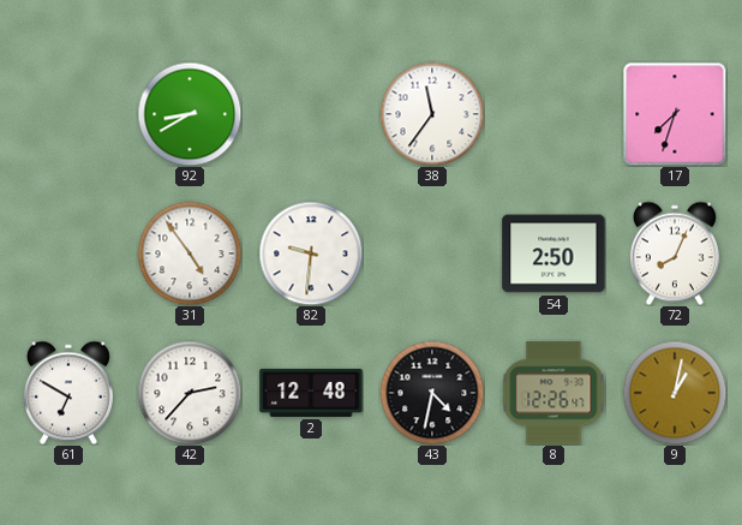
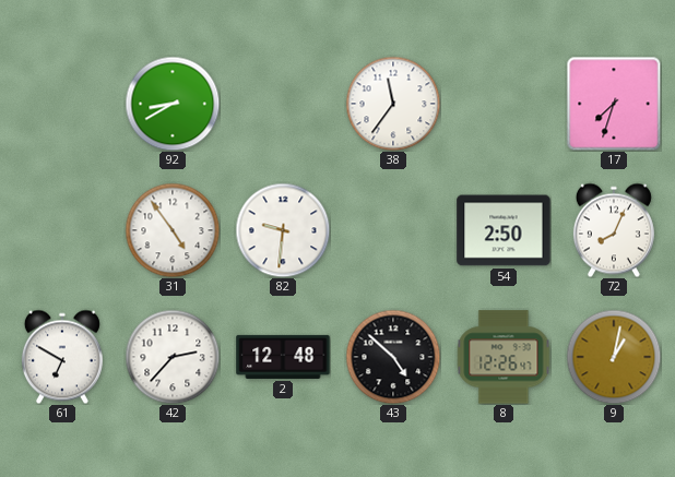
43: 4:32 -> 4:52
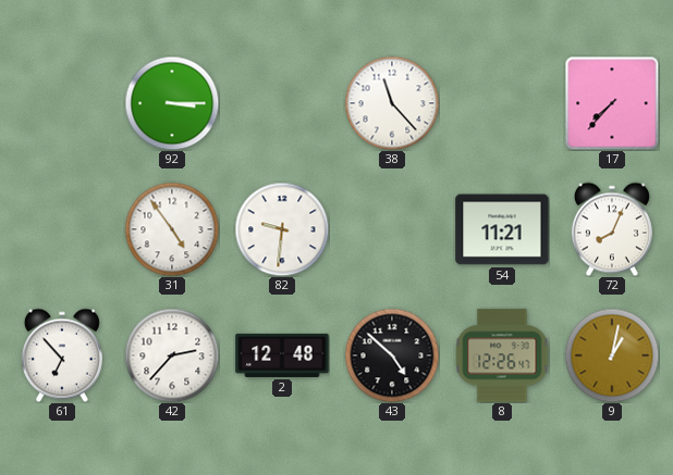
92: 8:40 -> 3:15
38: 11:36 -> 11:23
17: 7:33 -> 7:37
54: 2:50 -> 11:21
61: 6:50 -> 6:53
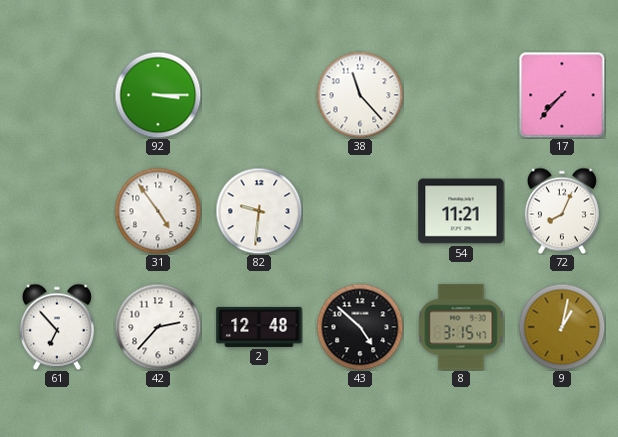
8: 12:26 -> 3:15
